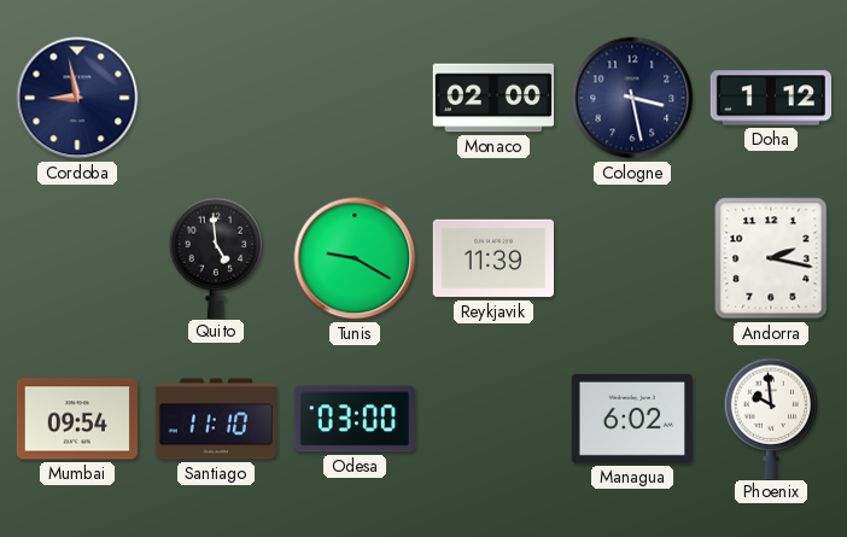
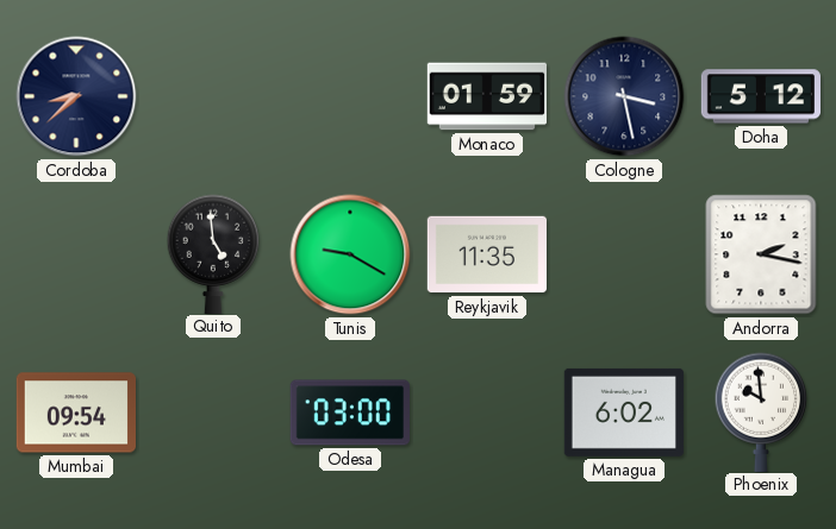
Cordoba: 8:58 -> 8:38
Monaco: 02:00 -> 01:59
Doha: 1:12 -> 5:12
Reykjavik: 11:39 -> 11:35
Santiago: 11:10 -> none
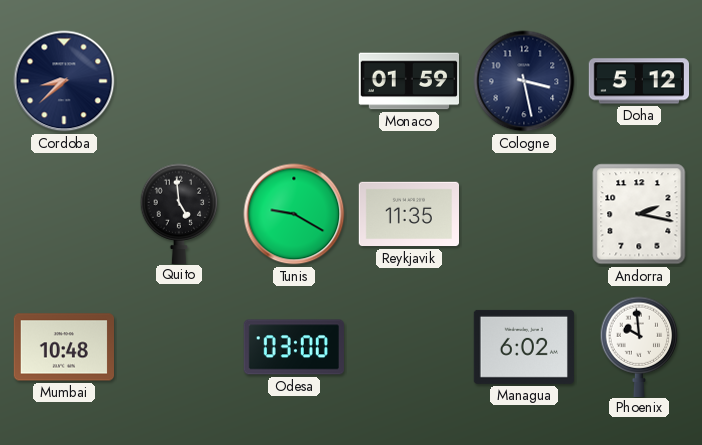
Mumbai: 09:54 -> 10:48
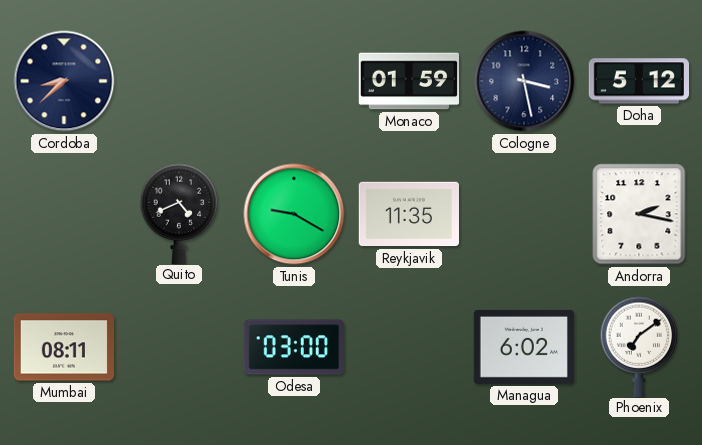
Quito: 4:59 -> 4:41
Mumbai: 10:48 -> 08:11
Phoenix: 9:59 -> 7:09
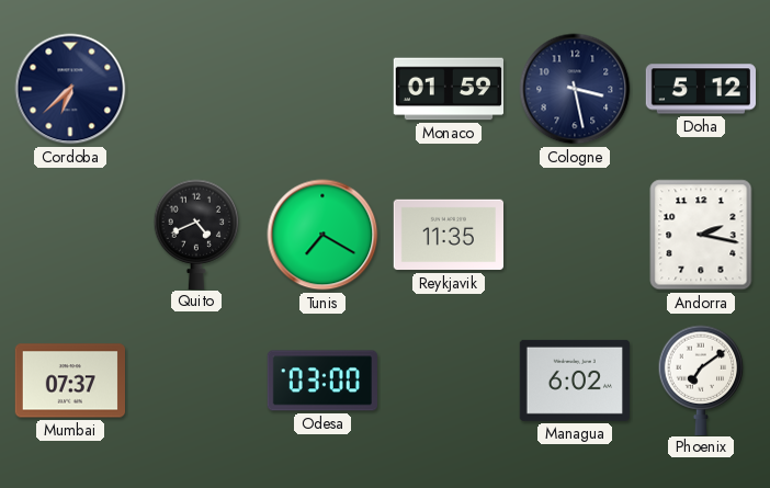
Cordoba: 8:38 -> 6:38
Tunis: 9:20 -> 7:20
Mumbai: 08:11 -> 07:37
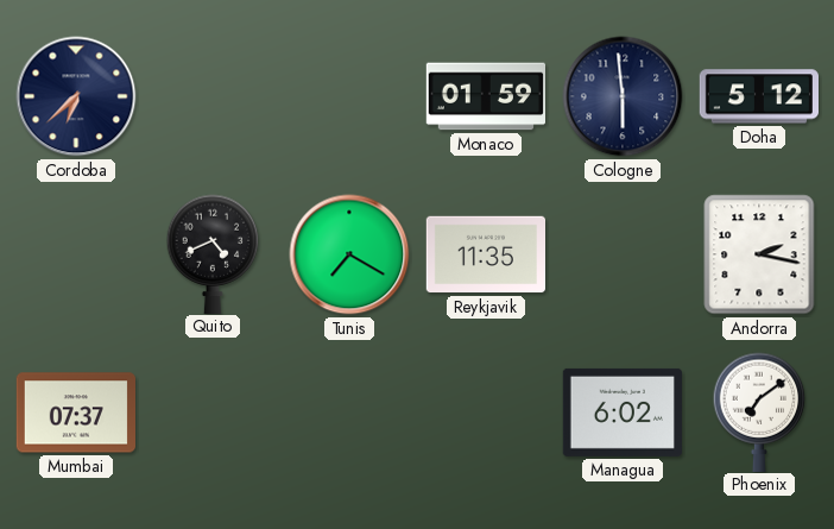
Cologne: 3:28 -> 5:59
Odesa: 03:00 -> none
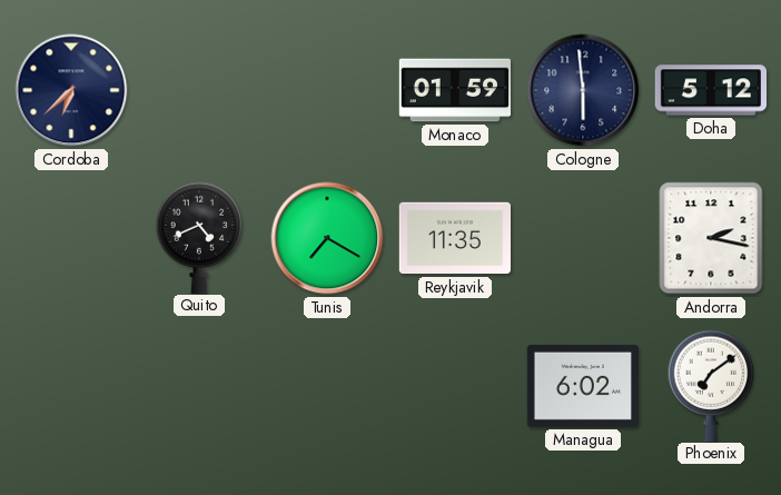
Mumbai: 07:37 -> none
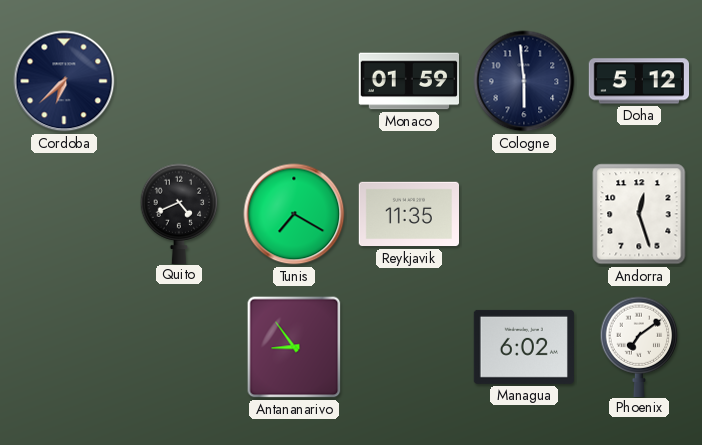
Andorra: 2:17 -> 12:27
Antananarivo: none -> 8:54
